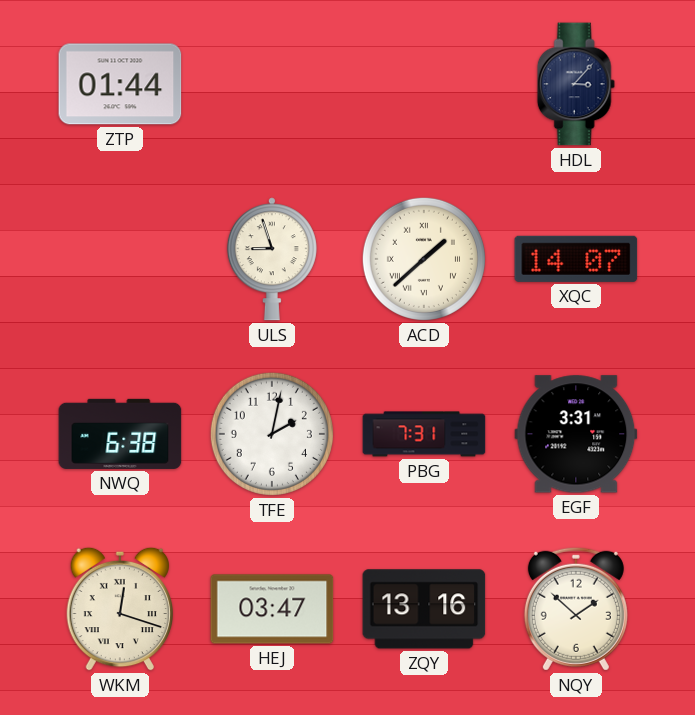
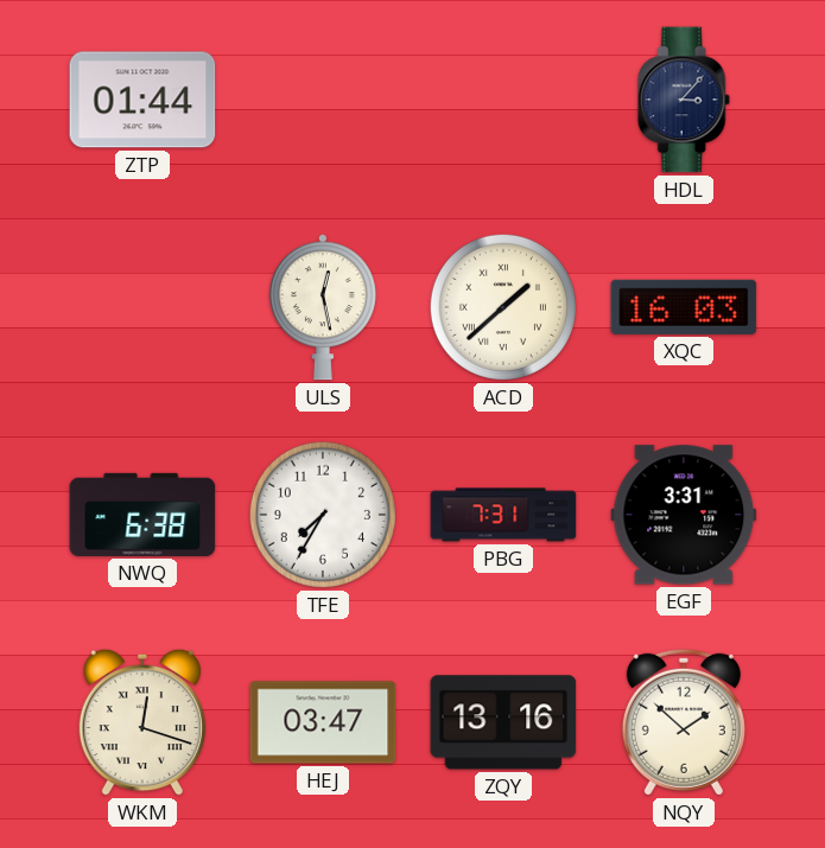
ULS: 8:57 -> 12:28
XQC: 14:07 -> 16:03
TFE: 2:02 -> 7:35
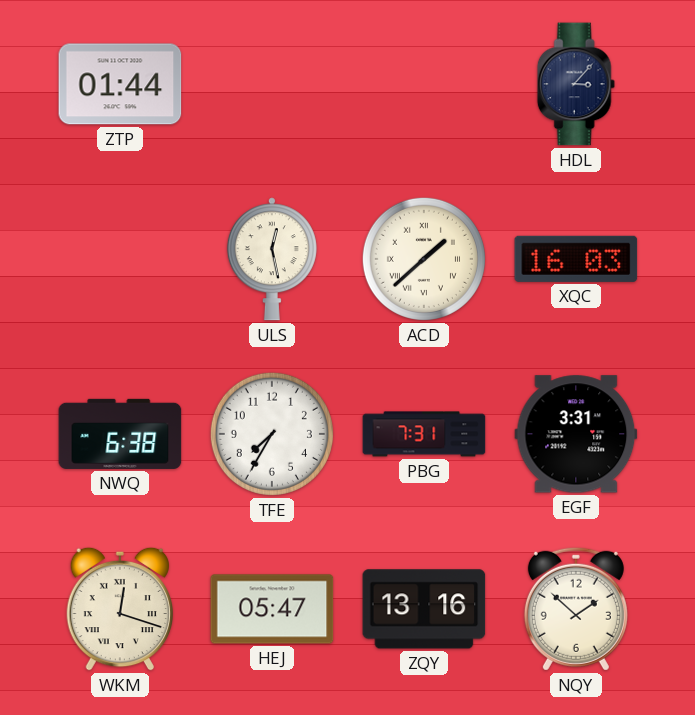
HEJ: 03:47 -> 05:47
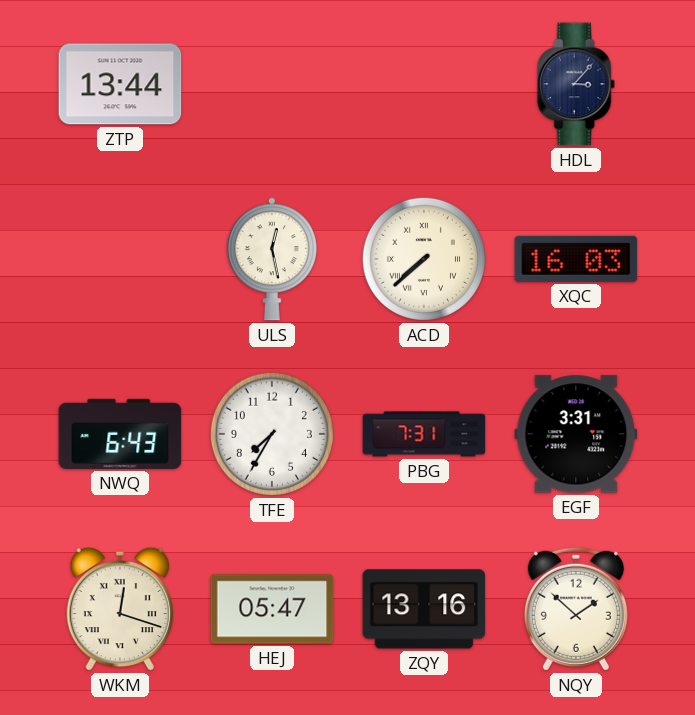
ZTP: 01:44 -> 13:44
ACD: 1:38 -> 7:38
NWQ: 6:38 -> 6:43
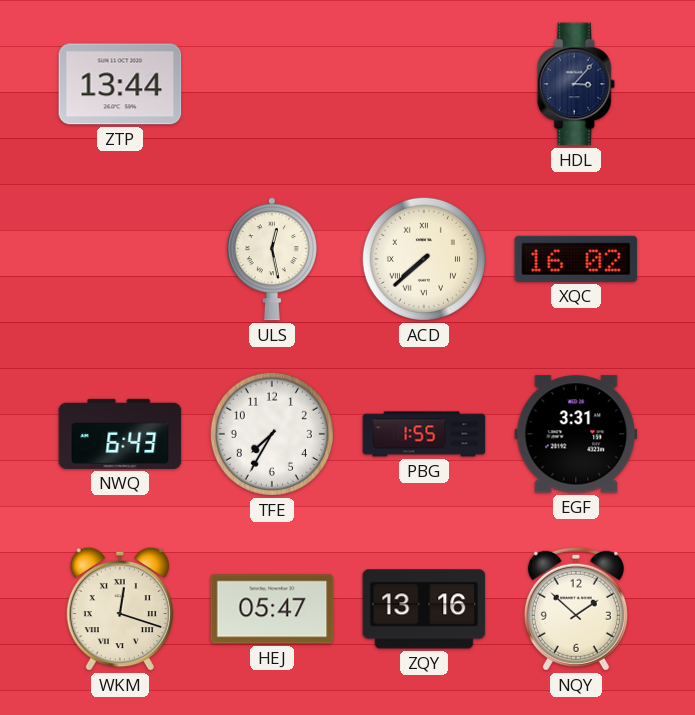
XQC: 16:03 -> 16:02
PBG: 7:31 -> 1:55
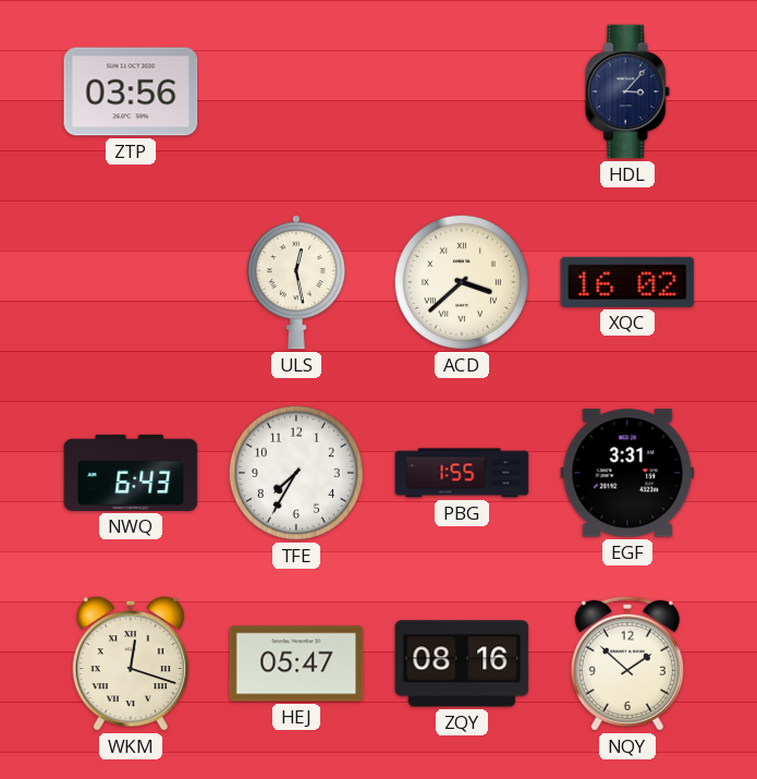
ZTP: 13:44 -> 03:56
ACD: 7:38 -> 3:38
ZQY: 13:16 -> 08:16
